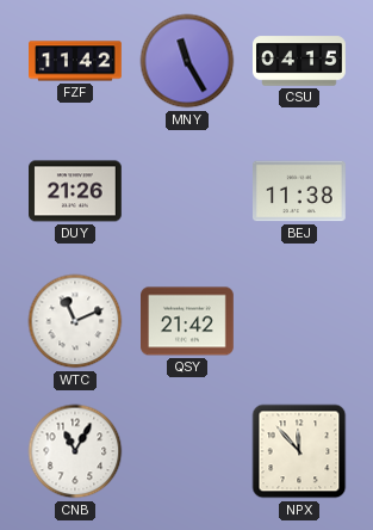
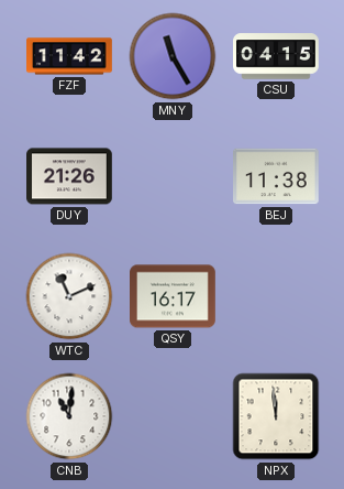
QSY: 21:42 -> 16:17
CNB: 11:05 -> 11:01
NPX: 11:53 -> 11:59
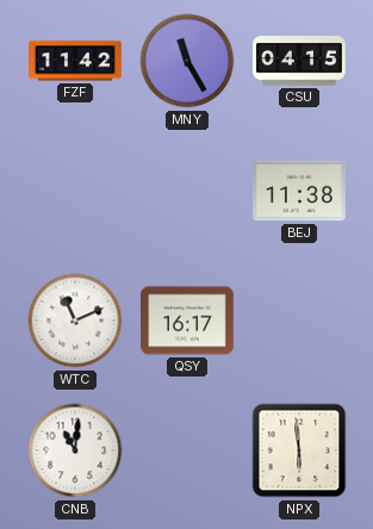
DUY: 21:26 -> none
NPX: 11:59 -> 5:59
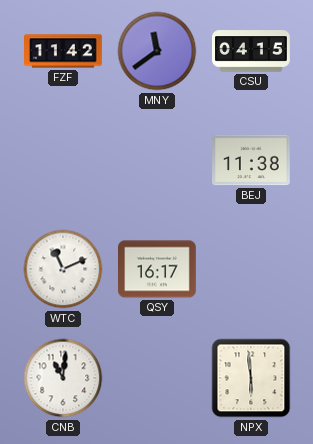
MNY: 11:25 -> 11:39
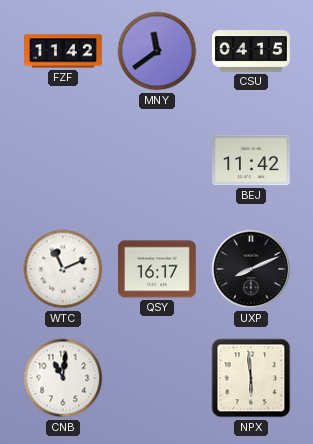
BEJ: 11:38 -> 11:42
UXP: none -> 8:11
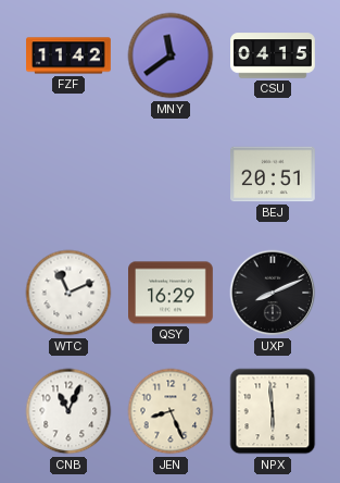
BEJ: 11:42 -> 20:51
QSY: 16:17 -> 16:29
CNB: 11:01 -> 11:04
JEN: none -> 8:26
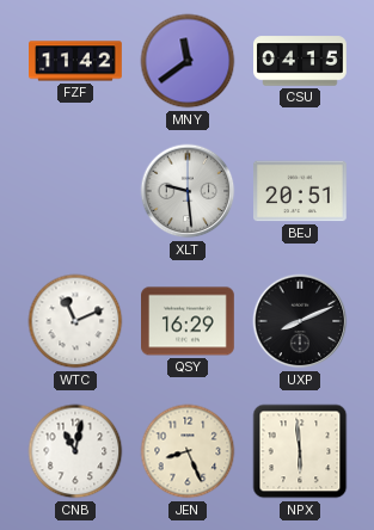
XLT: none -> 9:29
CNB: 11:04 -> 11:02
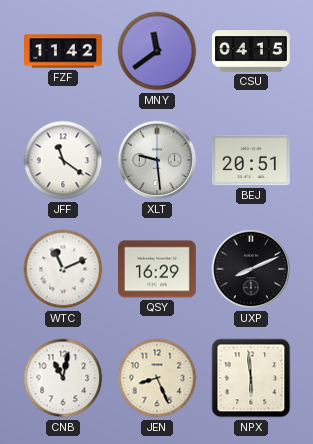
JFF: none -> 11:21
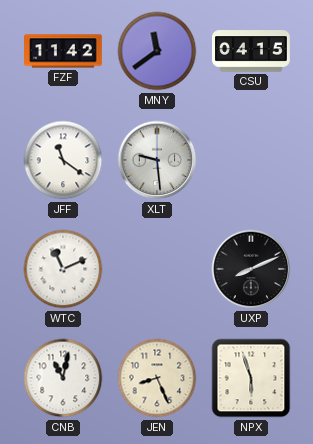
BEJ: 20:51 -> none
QSY: 16:29 -> none
NPX: 5:59 -> 5:57
